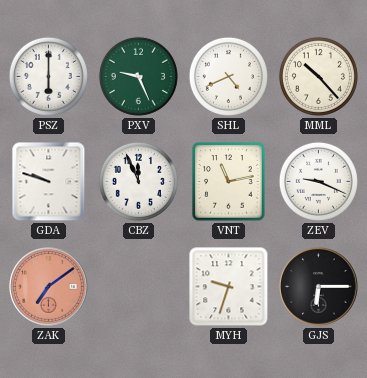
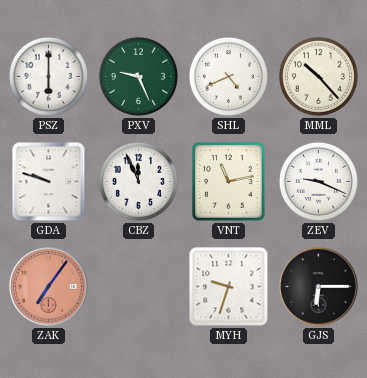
ZAK: 7:09 -> 7:06
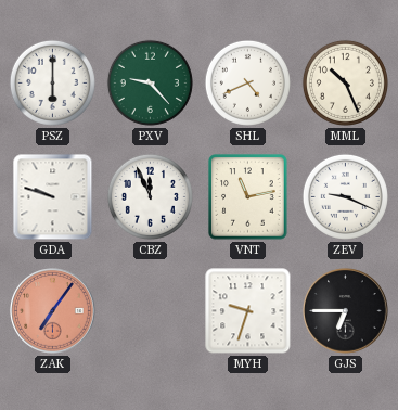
PXV: 9:26 -> 9:23
MML: 10:23 -> 10:26
GJS: 6:15 -> 6:45
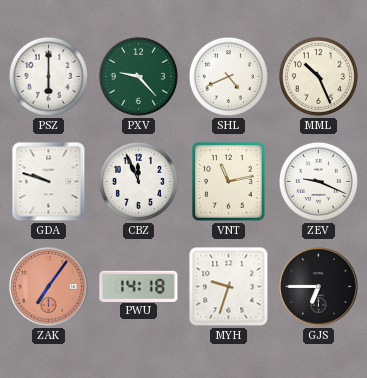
PWU: none -> 14:18
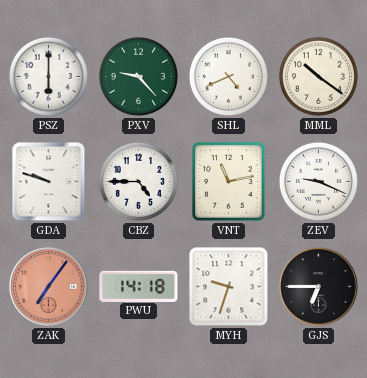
MML: 10:26 -> 10:21
CBZ: 11:56 -> 4:45
